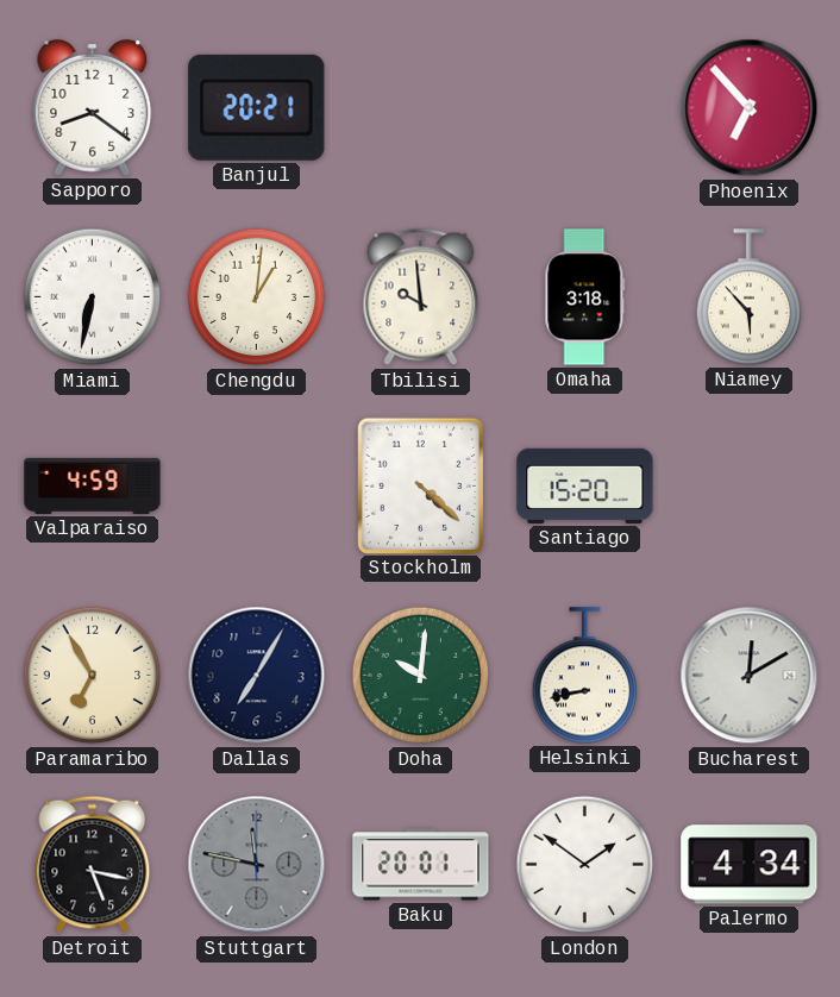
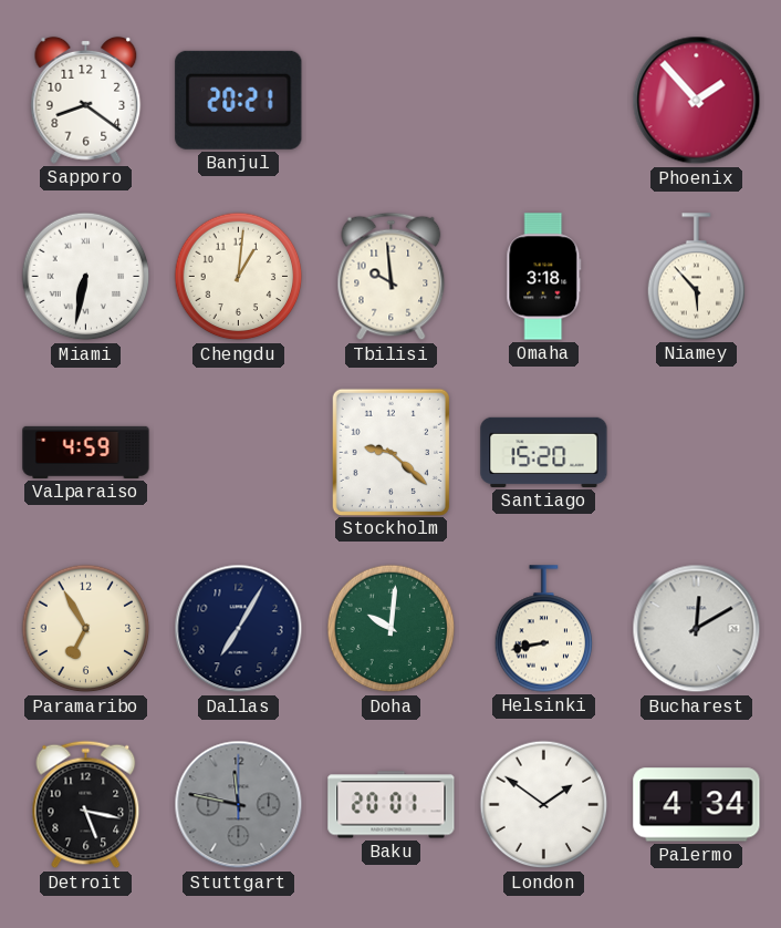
Phoenix: 6:53 -> 1:53
Stockholm: 4:22 -> 9:22
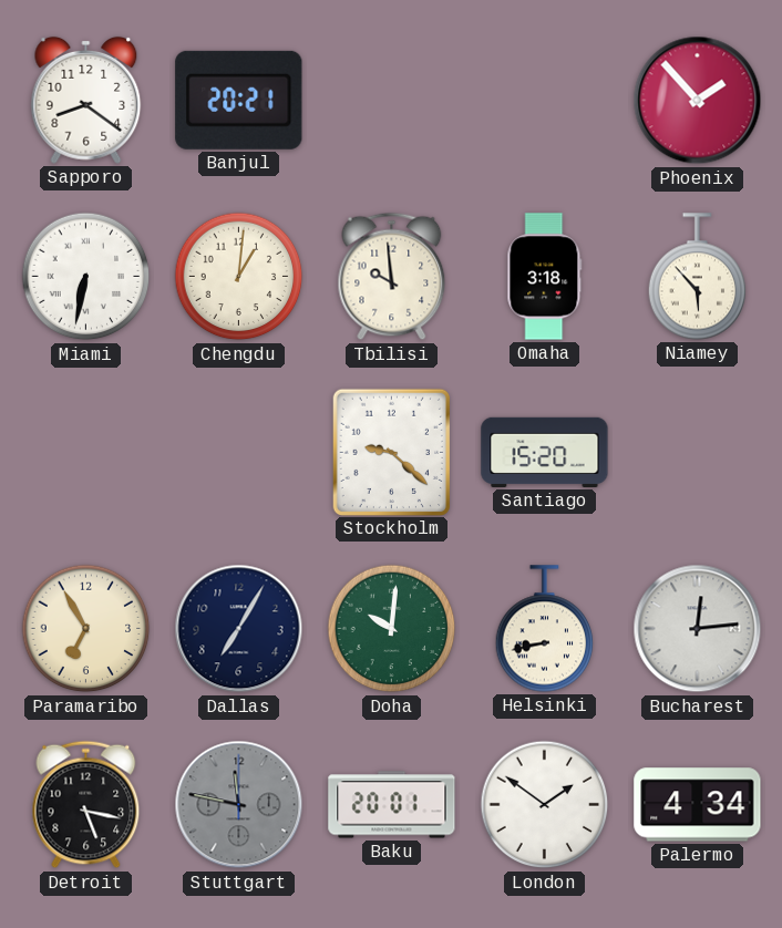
Valparaiso: 4:59 -> none
Bucharest: 12:10 -> 12:14
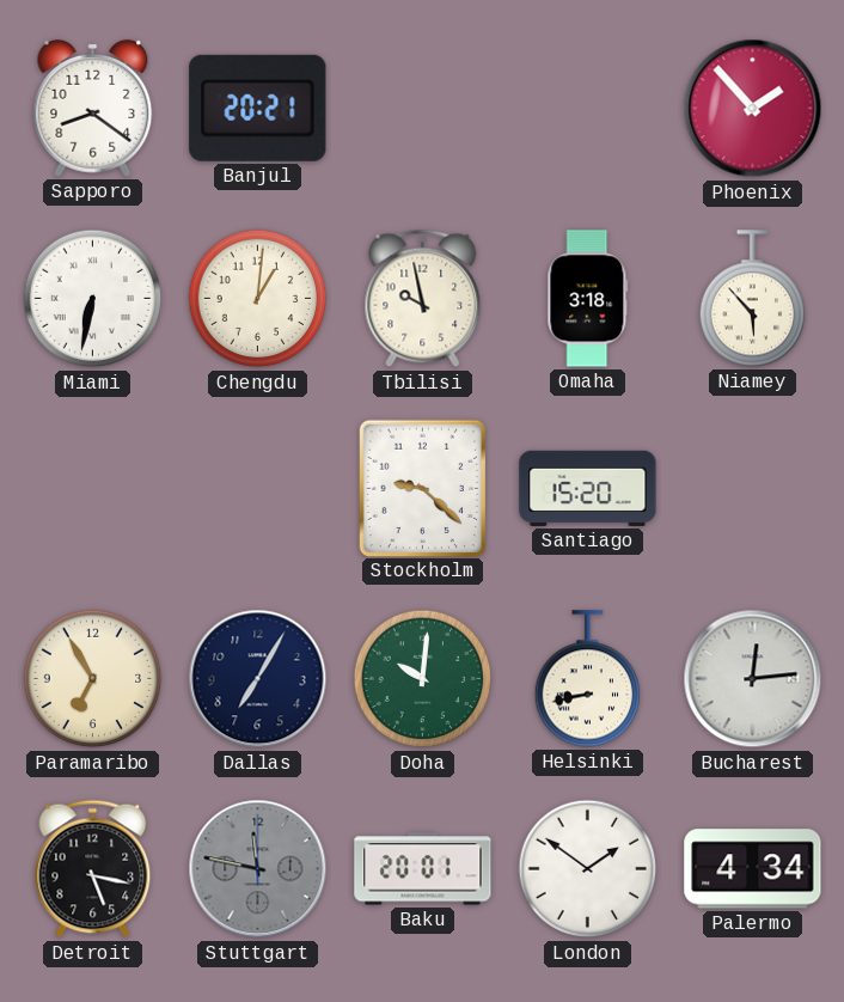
Tbilisi: 9:59 -> 9:58
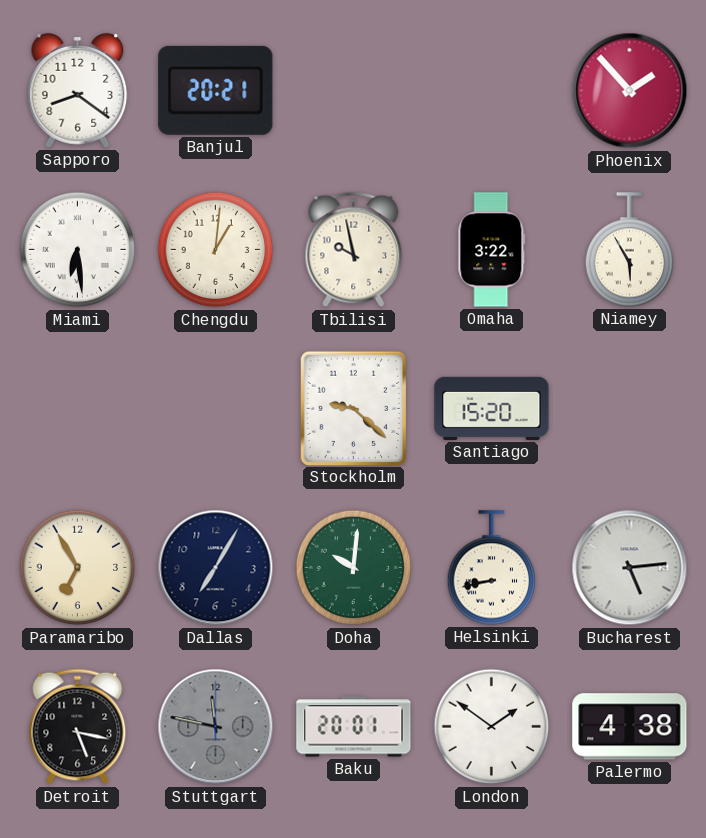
Miami: 6:32 -> 6:29
Omaha: 3:18 -> 3:22
Niamey: 5:53 -> 5:55
Bucharest: 12:14 -> 5:14
Palermo: 4:34 -> 4:38
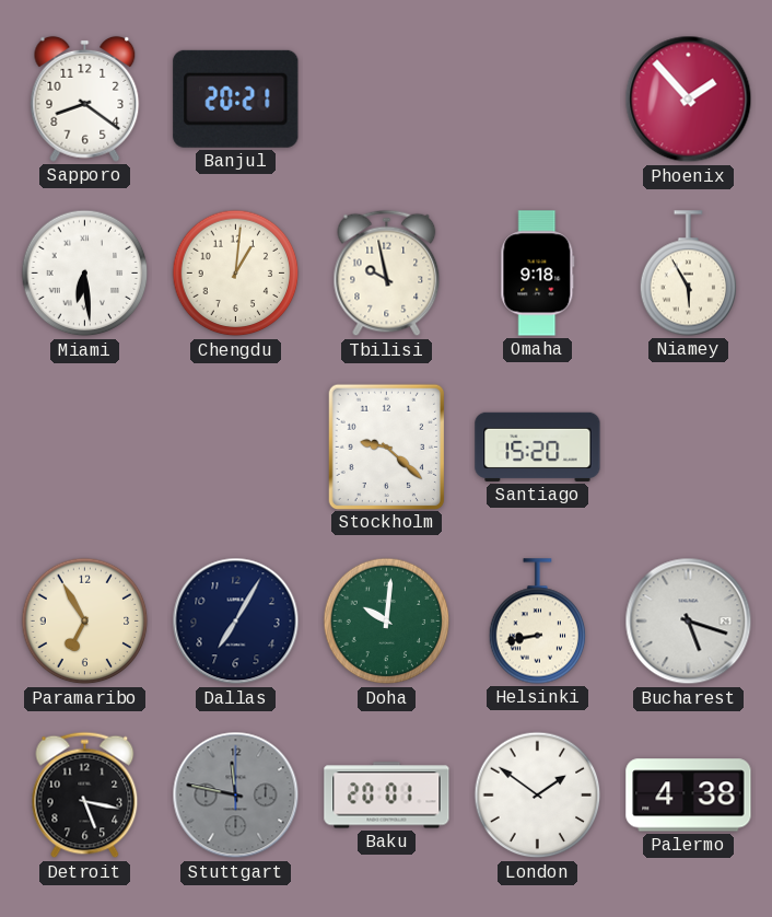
Omaha: 3:22 -> 9:18
Bucharest: 5:14 -> 5:18
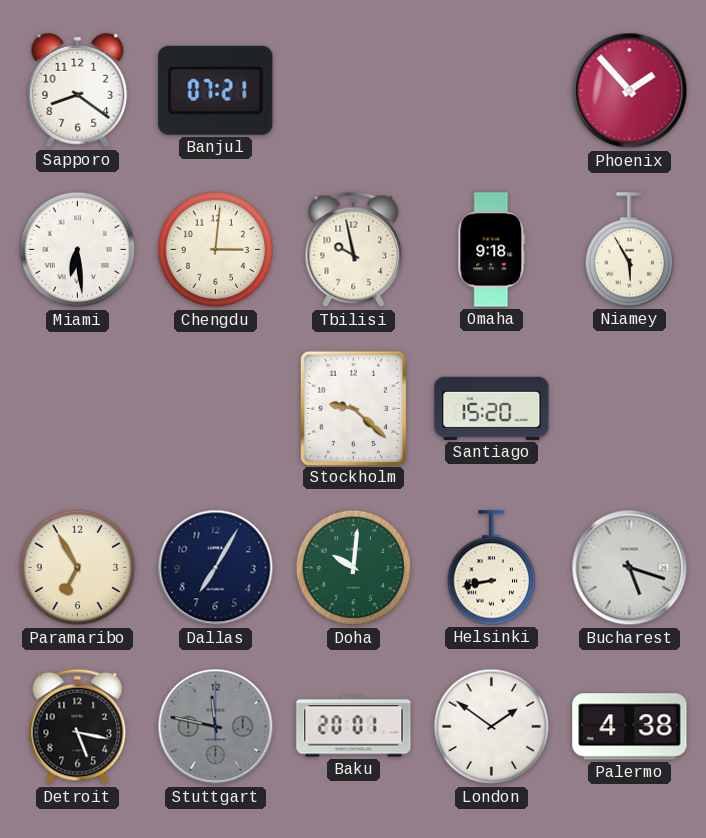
Banjul: 20:21 -> 07:21
Chengdu: 1:01 -> 3:01
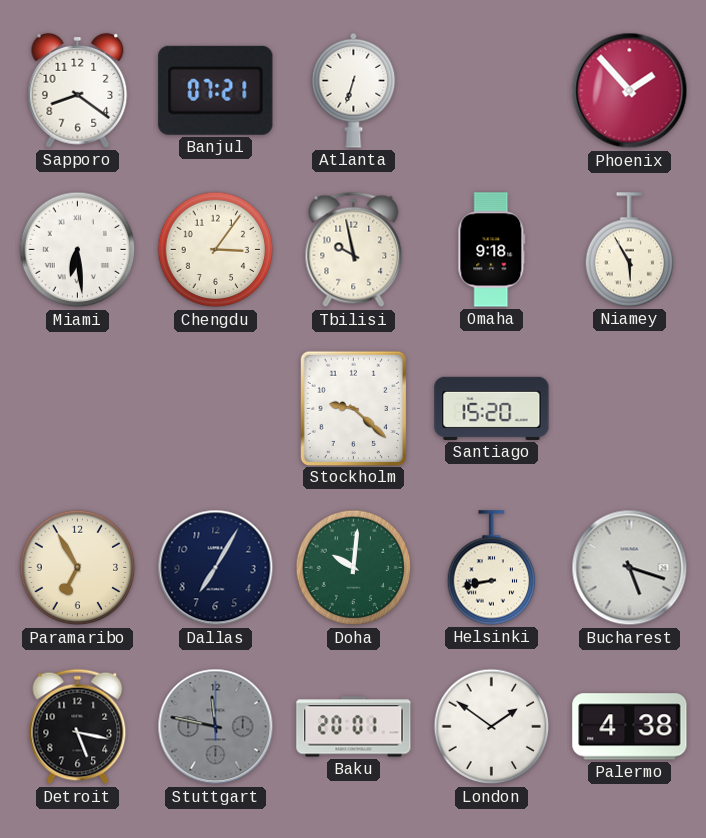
Atlanta: none -> 6:33
Chengdu: 3:01 -> 3:06
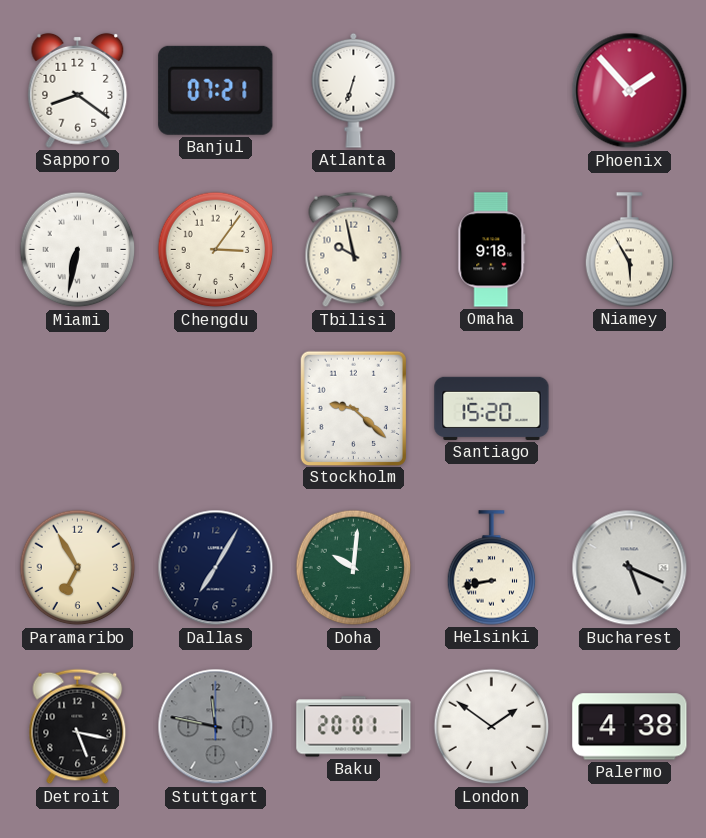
Miami: 6:29 -> 6:32
Bucharest: 5:18 -> 5:19
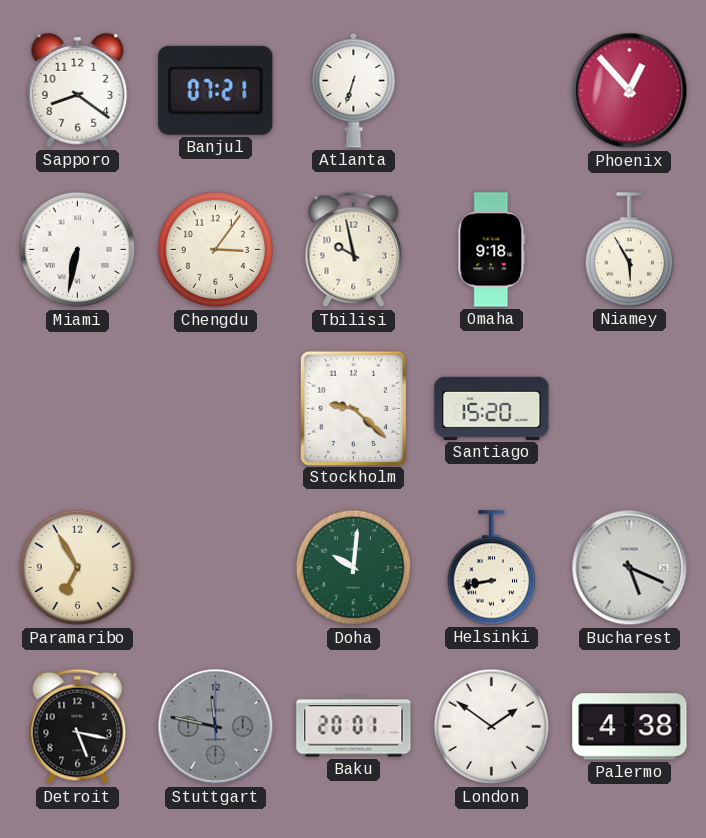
Phoenix: 1:53 -> 12:53
Dallas: 7:05 -> none
